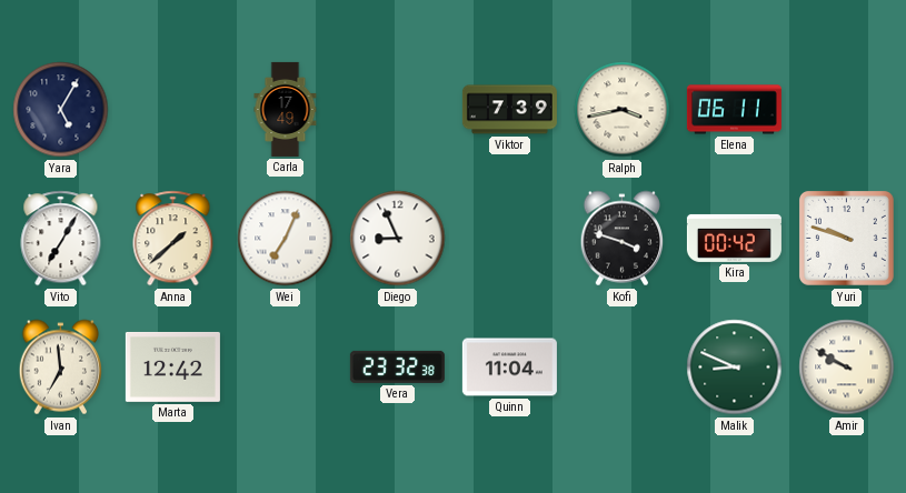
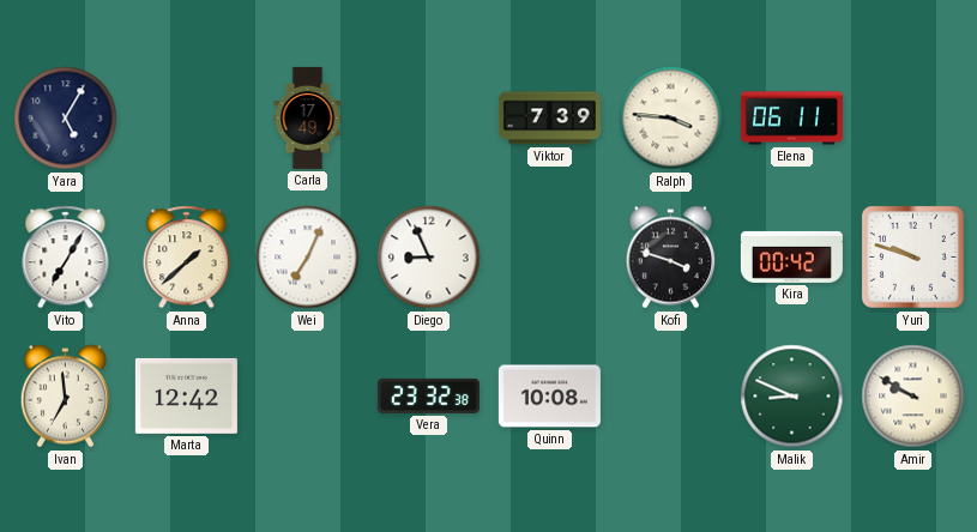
Ralph: 3:43 -> 3:46
Quinn: 11:04 -> 10:08
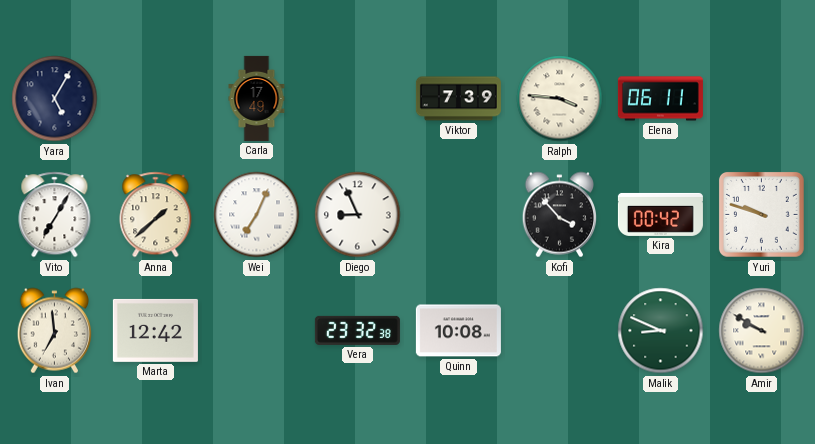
Kofi: 3:48 -> 3:53
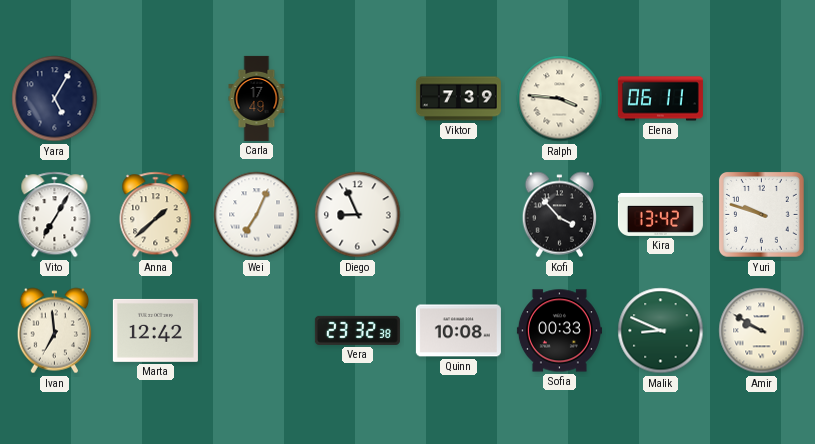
Kira: 00:42 -> 13:42
Sofia: none -> 00:33
